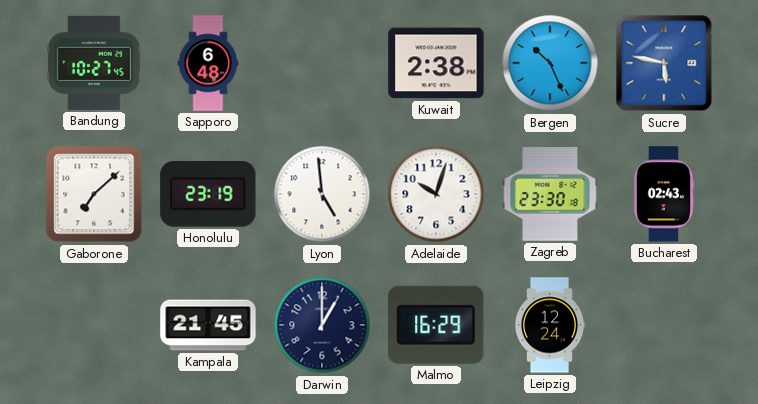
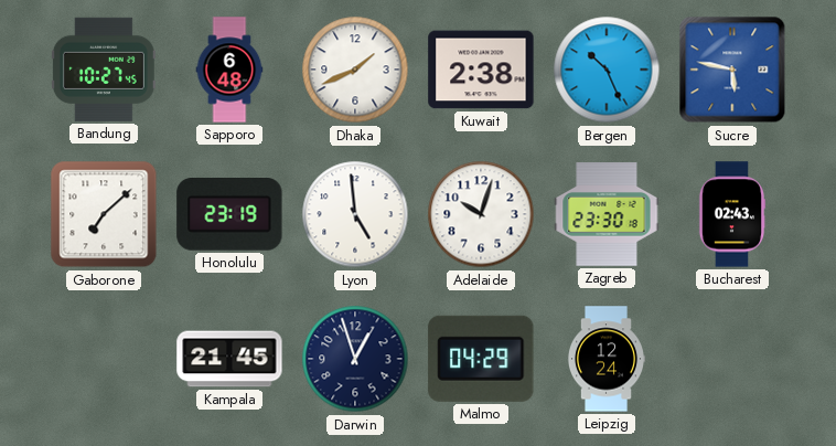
Dhaka: none -> 1:41
Darwin: 1:00 -> 12:57
Malmo: 16:29 -> 04:29
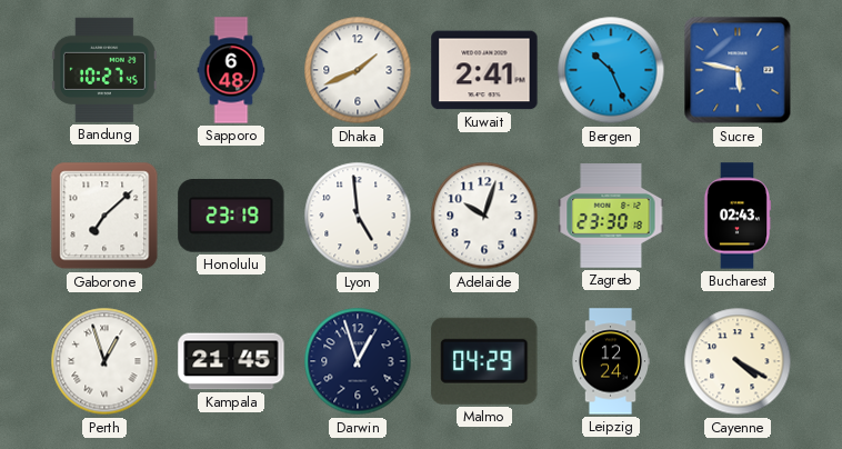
Kuwait: 2:38 -> 2:41
Perth: none -> 12:57
Cayenne: none -> 4:20
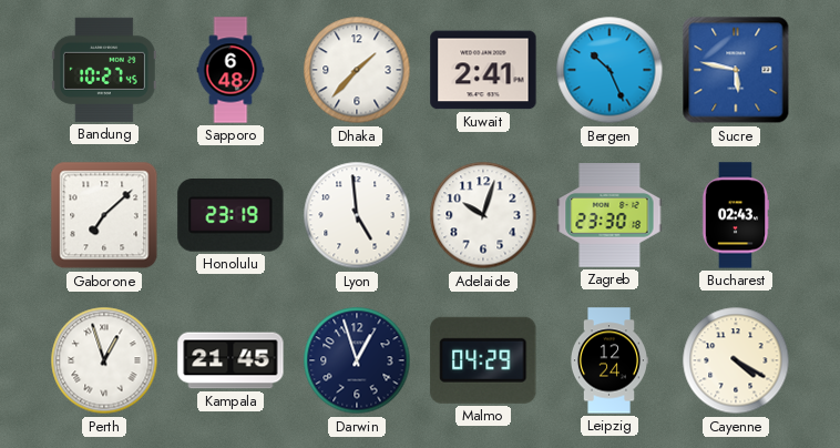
Dhaka: 1:41 -> 1:37
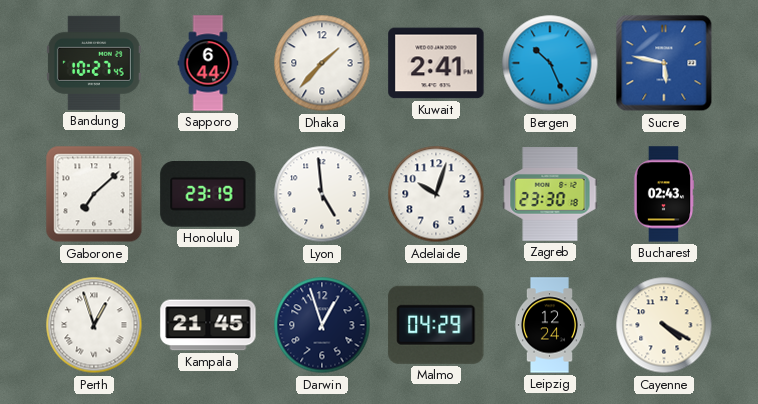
Sapporo: 6:48 -> 6:44
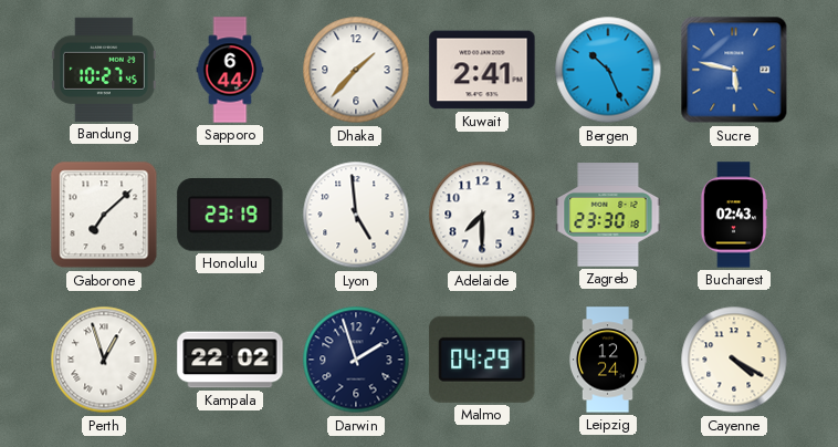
Adelaide: 10:03 -> 7:30
Kampala: 21:45 -> 22:02
Darwin: 12:57 -> 1:57
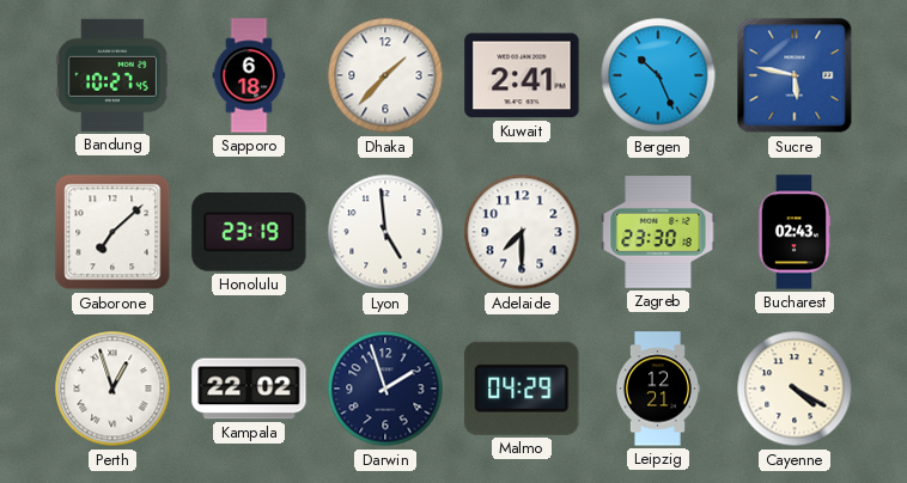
Sapporo: 6:44 -> 6:18
Leipzig: 12:24 -> 12:21
